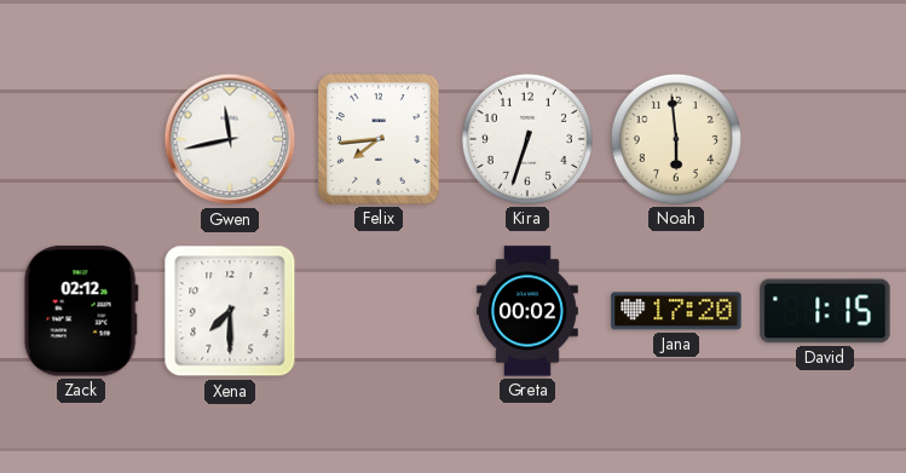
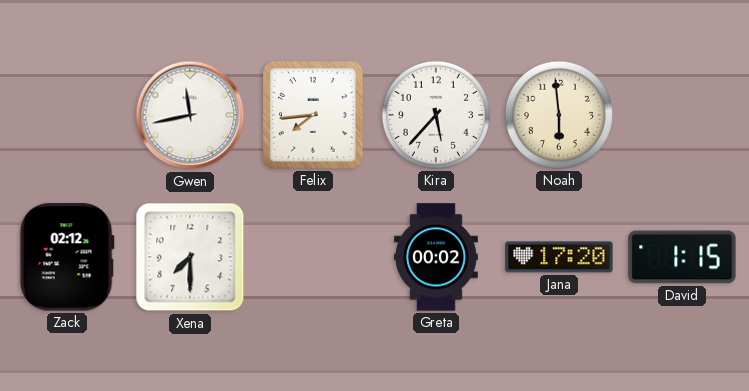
Kira: 6:33 -> 5:37
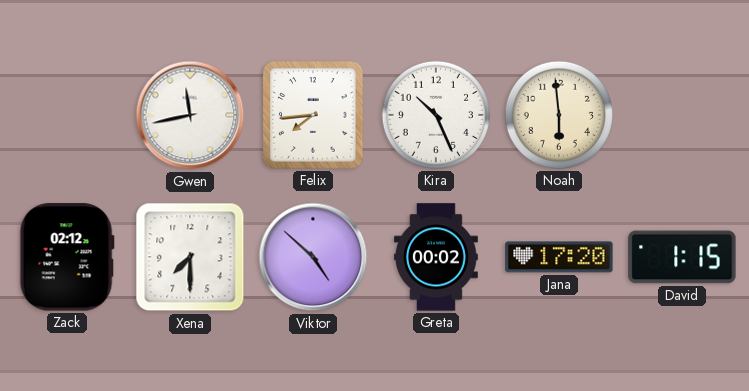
Kira: 5:37 -> 10:26
Viktor: none -> 4:52
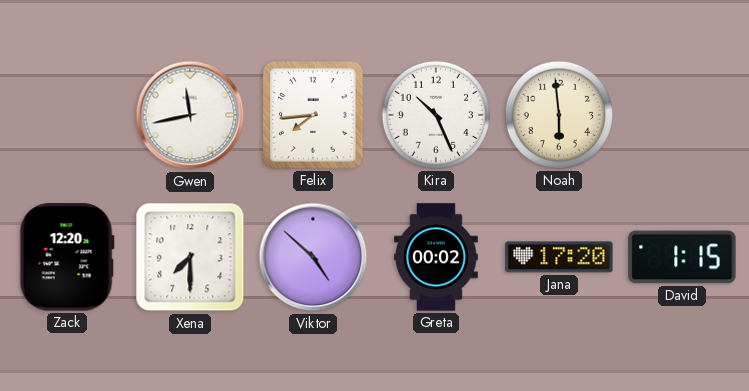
Zack: 02:12 -> 12:20
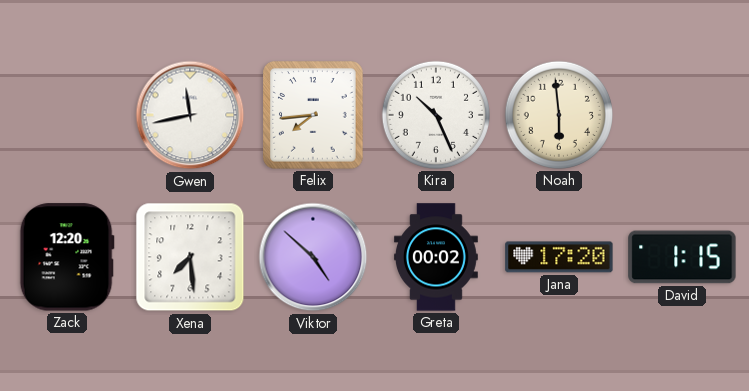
Xena: 7:30 -> 7:29
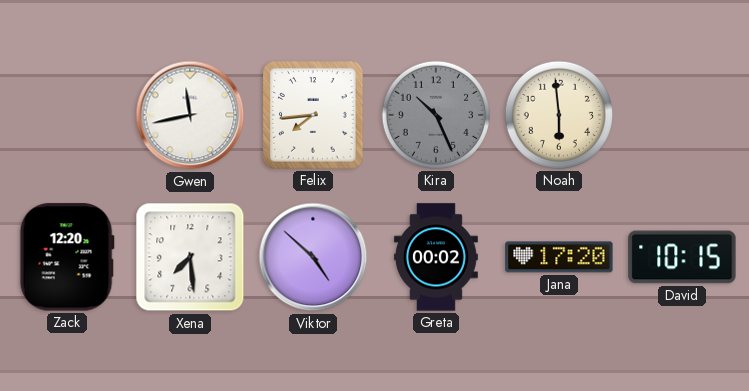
Kira dial: white -> grey
David: 1:15 -> 10:15
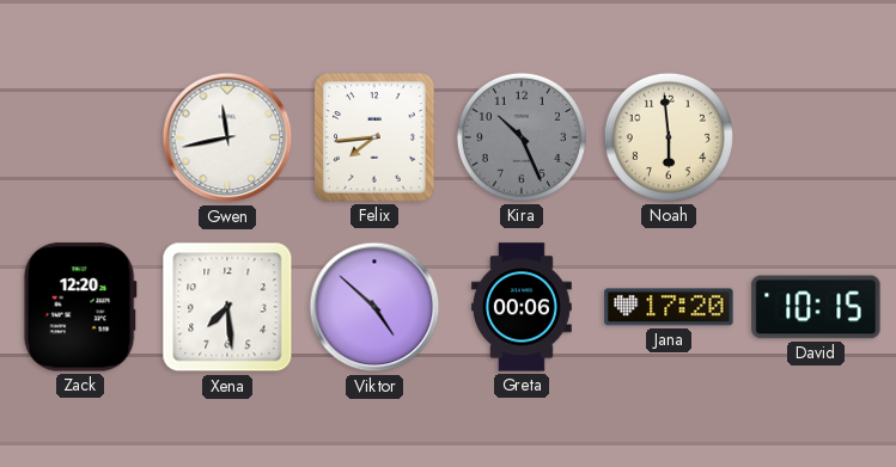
Greta: 00:02 -> 00:06
